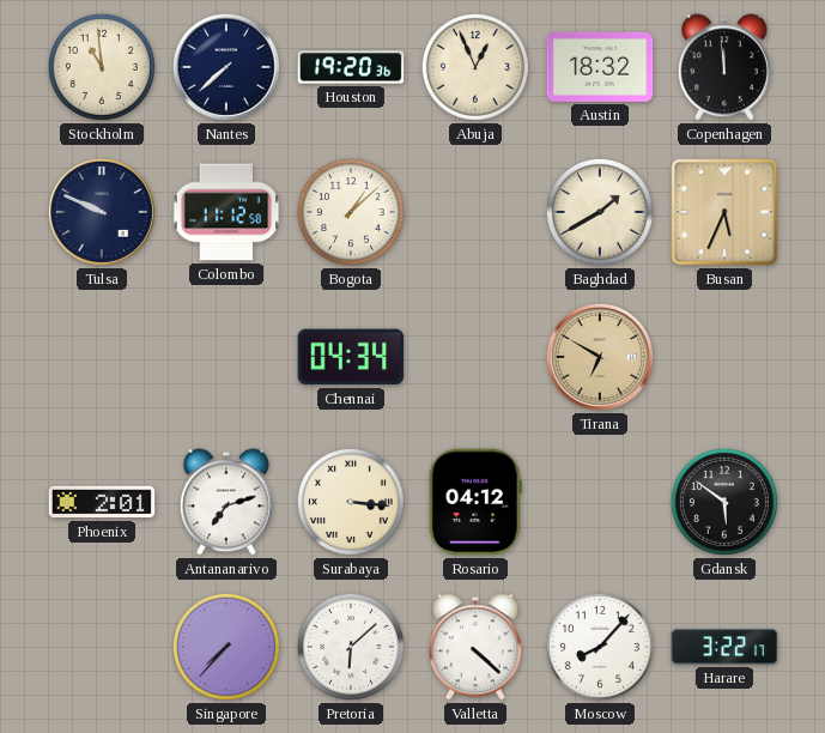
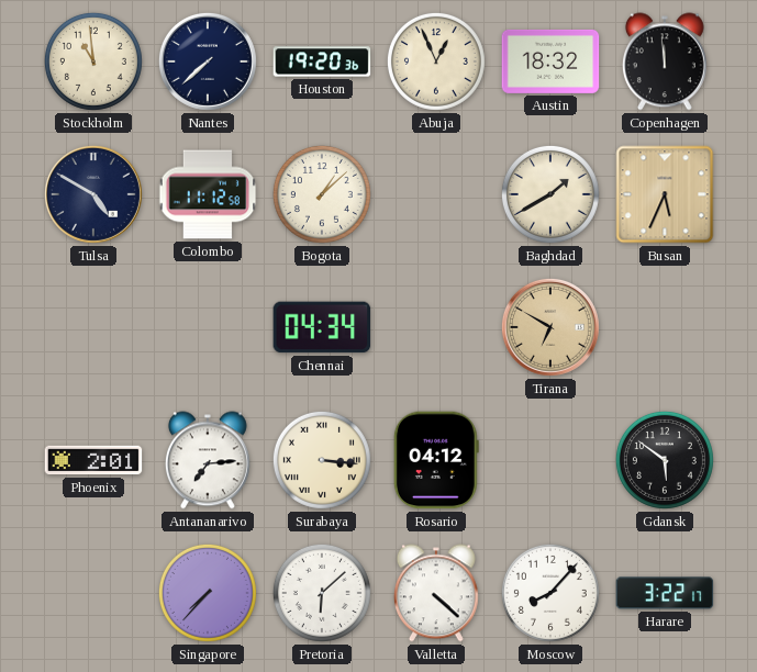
Tulsa: 9:49 -> 4:50
Antananarivo: 7:12 -> 7:14
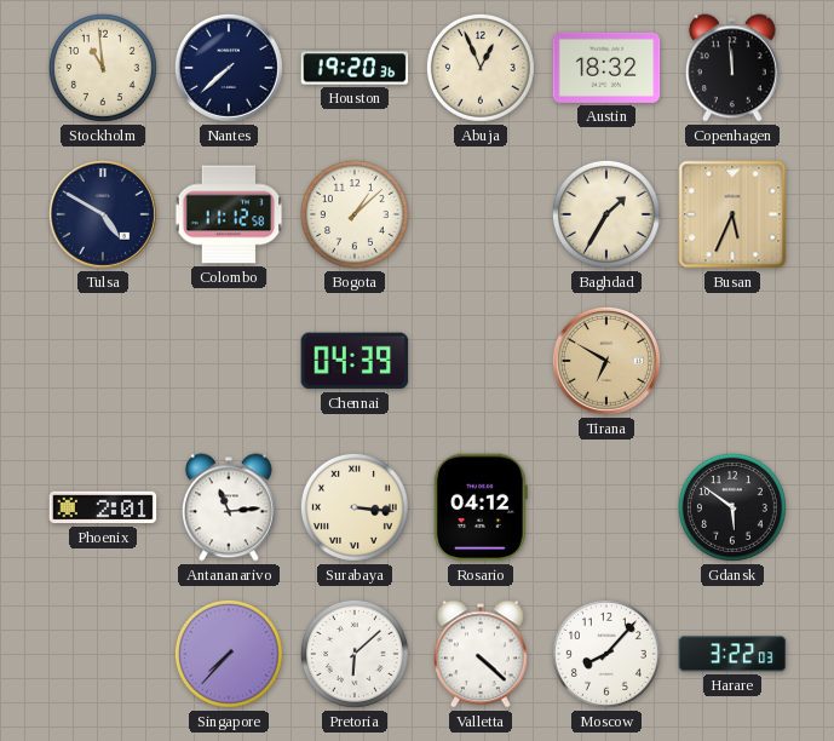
Baghdad: 1:40 -> 1:35
Chennai: 04:34 -> 04:39
Antananarivo: 7:14 -> 11:14
Harare: 3:22:17 -> 3:22:03
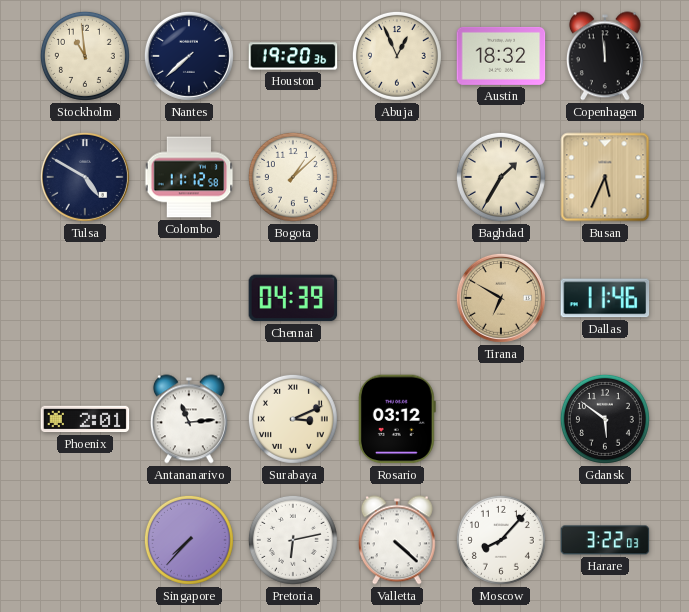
Dallas: none -> 11:46
Surabaya: 3:16 -> 3:11
Rosario: 04:12 -> 03:12
Pretoria: 6:08 -> 6:13
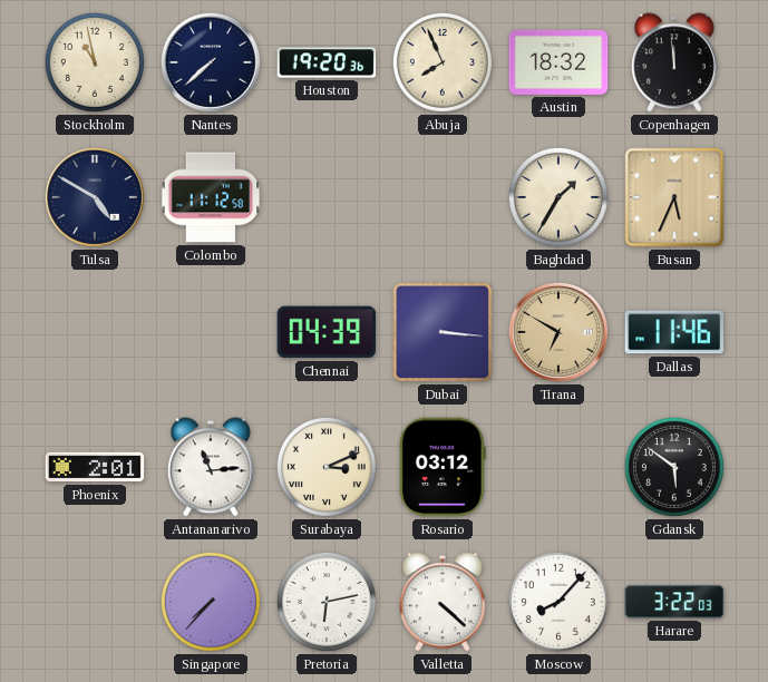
Stockholm: 10:59 -> 10:58
Abuja: 12:56 -> 7:56
Bogota: 1:08 -> none
Dubai: none -> 3:16
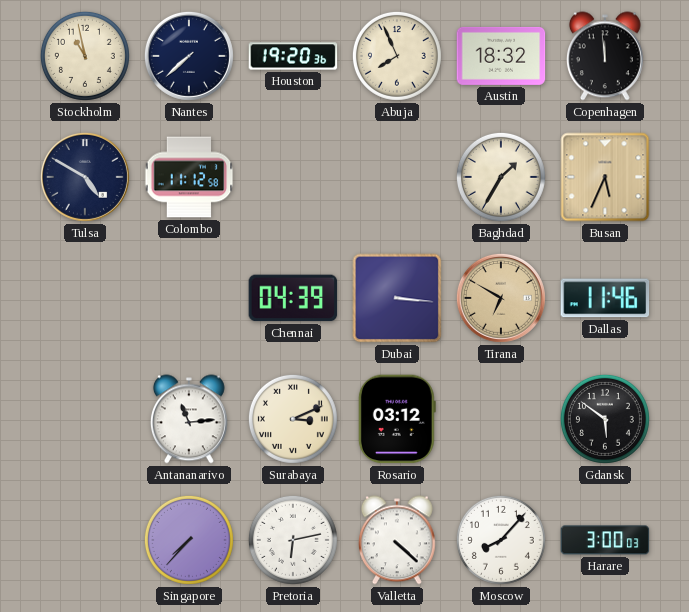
Phoenix: 2:01 -> none
Harare: 3:22 -> 3:00
